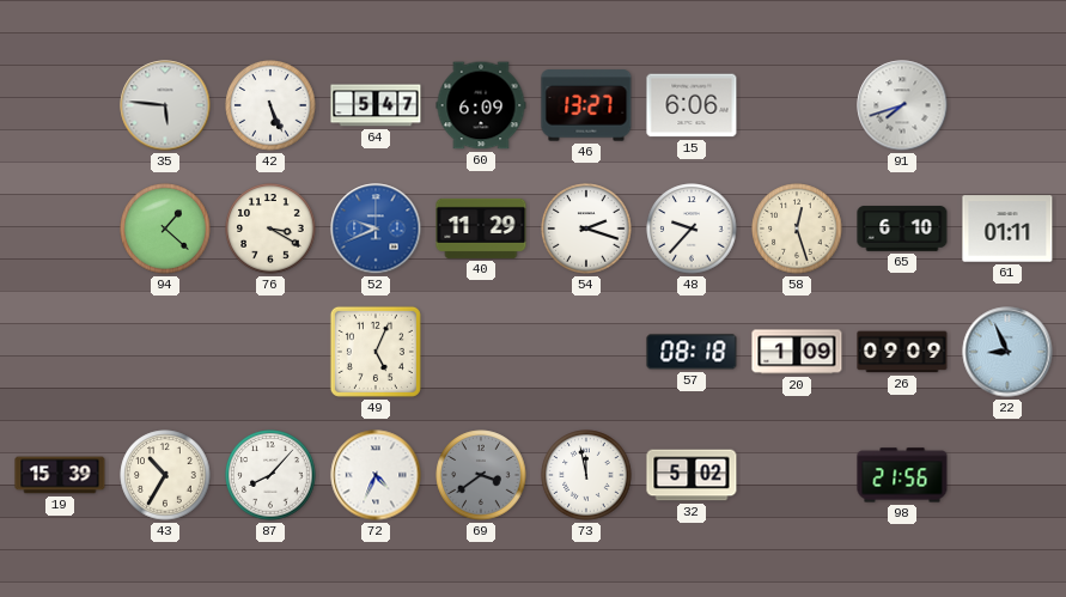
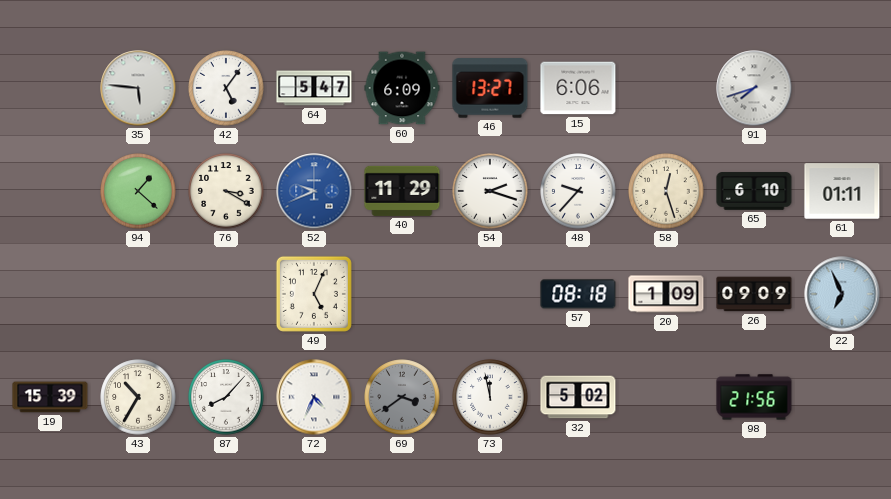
42: 5:26 -> 5:06
22: 8:56 -> 6:56
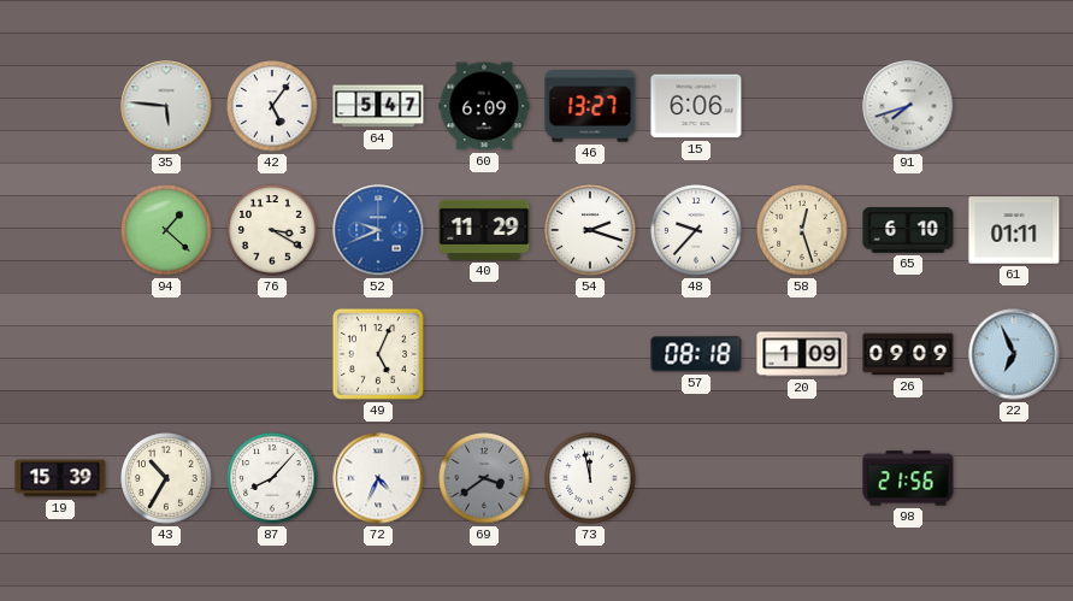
32: 5:02 -> none
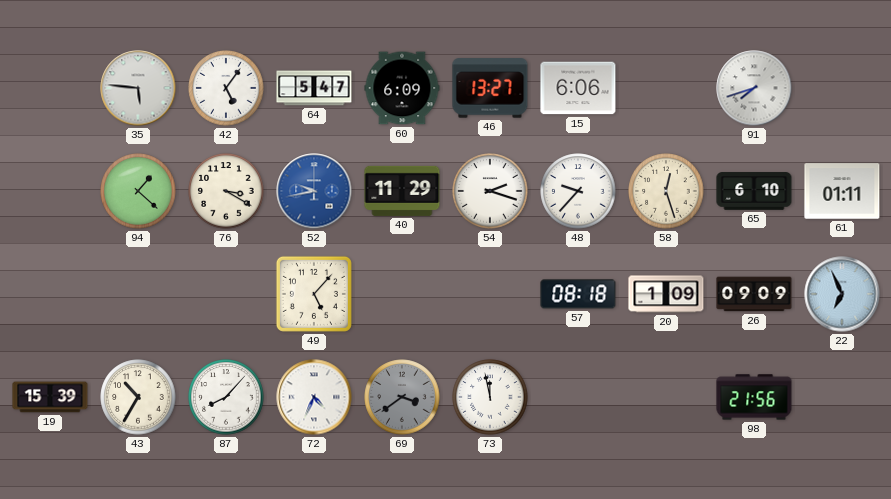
52: 9:41 -> 9:43
49: 5:04 -> 5:07
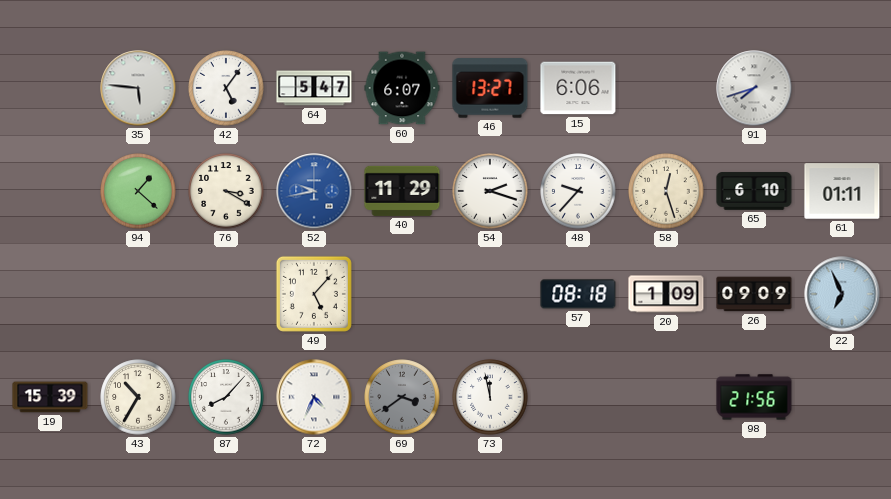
60: 6:09 -> 6:07
